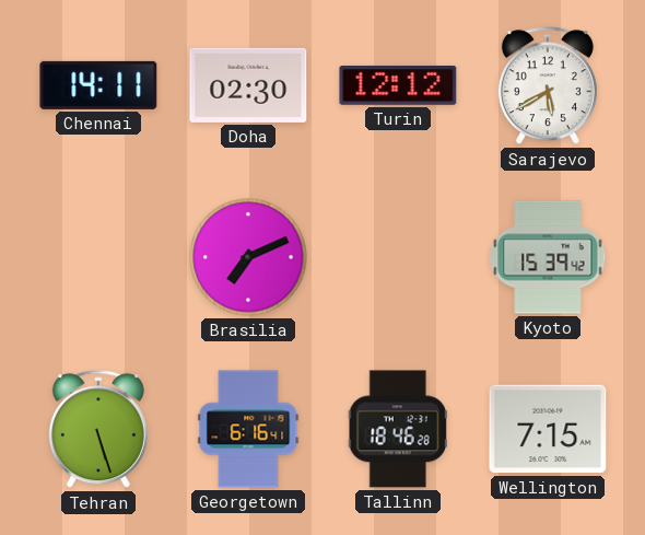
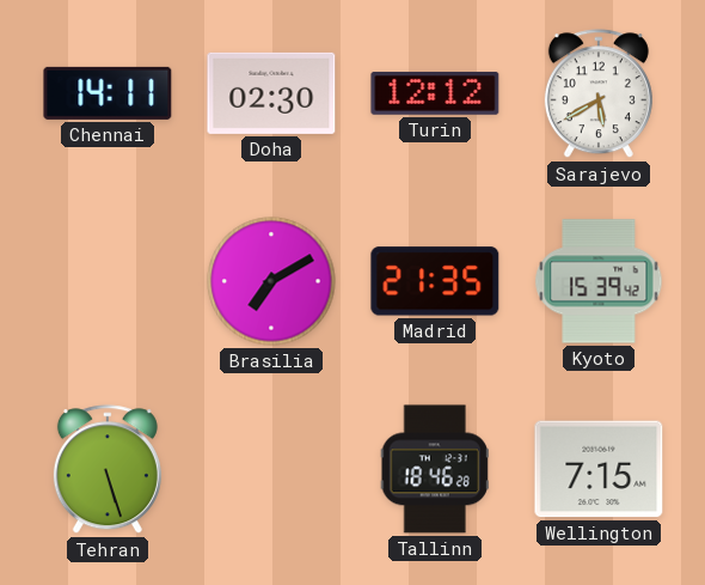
Brasilia: 7:11 -> 7:10
Madrid: none -> 21:35
Georgetown: 6:16 -> none
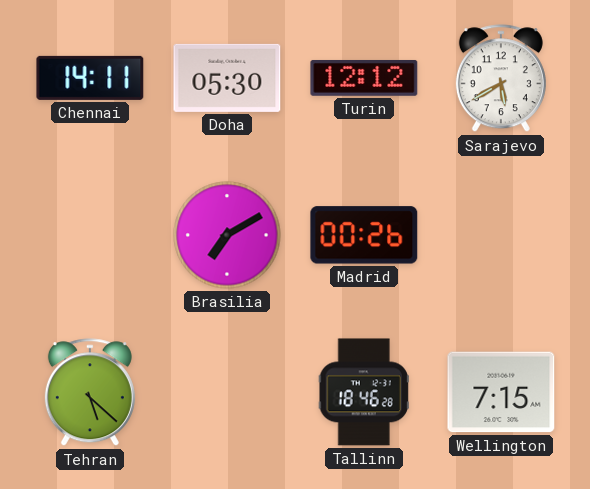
Doha: 02:30 -> 05:30
Madrid: 21:35 -> 00:26
Kyoto: 15:39 -> none
Tehran: 5:27 -> 5:22
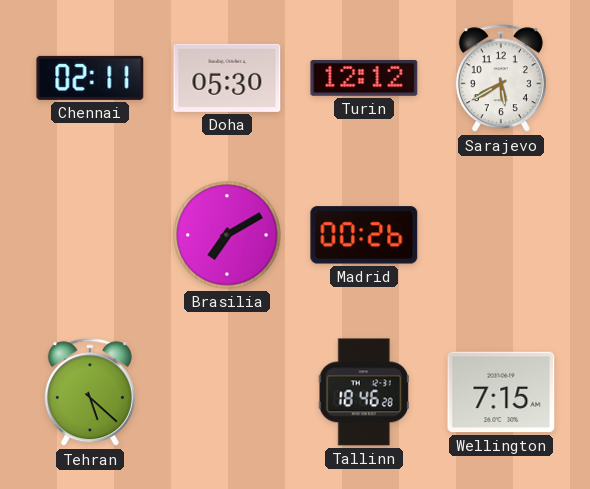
Chennai: 14:11 -> 02:11
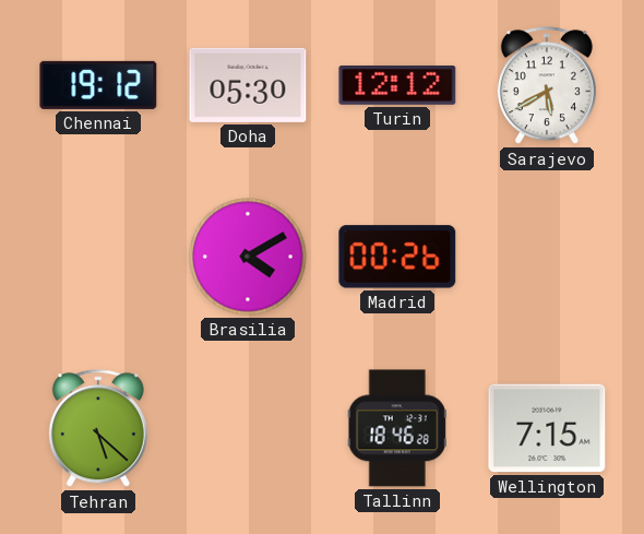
Chennai: 02:11 -> 19:12
Brasilia: 7:10 -> 4:10
